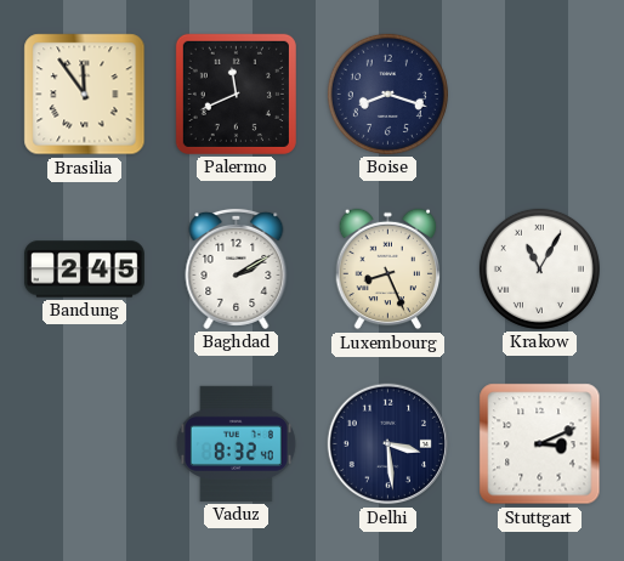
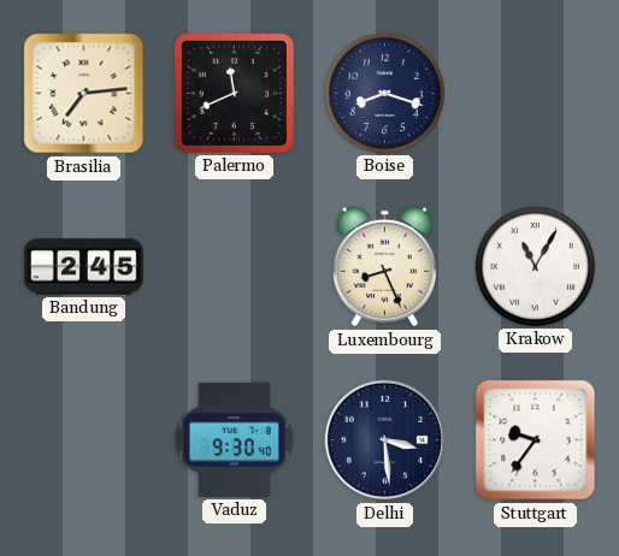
Brasilia: 11:54 -> 7:14
Baghdad: 2:10 -> none
Vaduz: 8:32 -> 9:30
Stuttgart: 3:11 -> 9:36
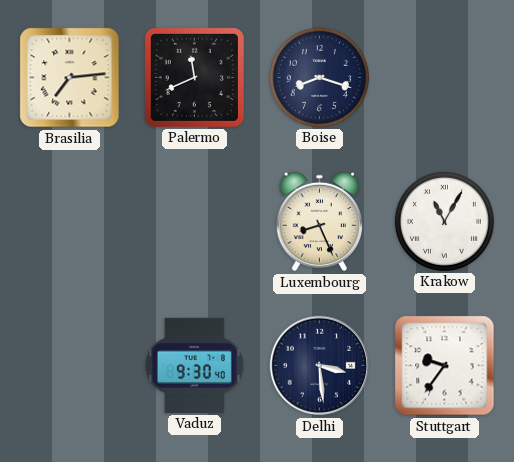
Bandung: 2:45 -> none
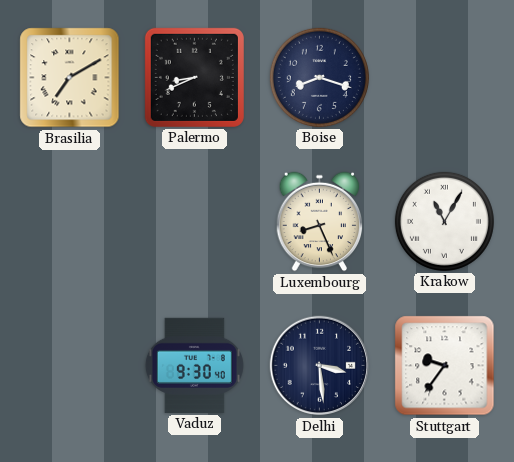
Brasilia: 7:14 -> 7:10
Palermo: 11:41 -> 8:41
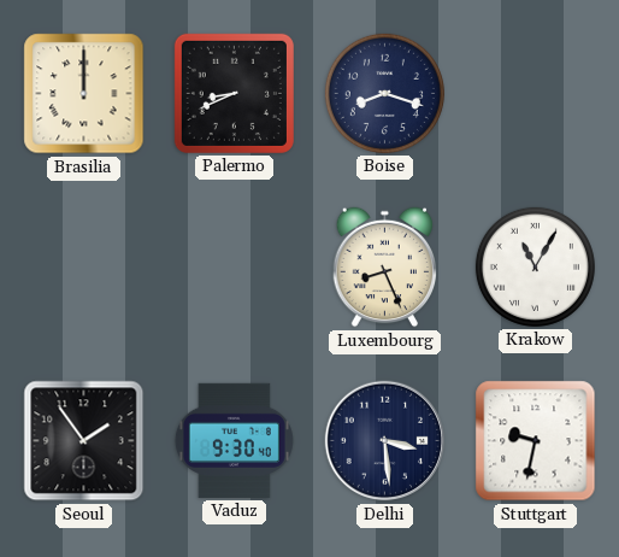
Brasilia: 7:10 -> 12:00
Seoul: none -> 1:54
Stuttgart: 9:36 -> 9:32
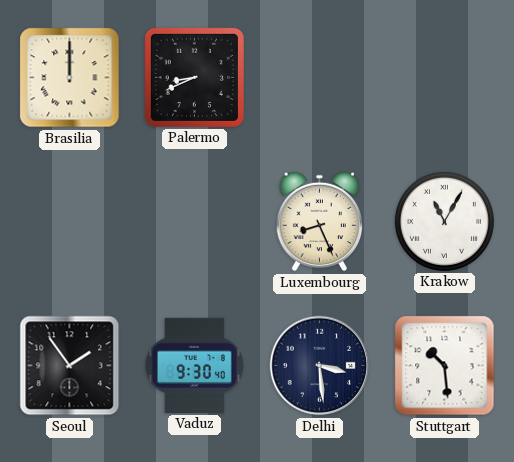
Boise: 8:18 -> none
Stuttgart: 9:32 -> 10:29
